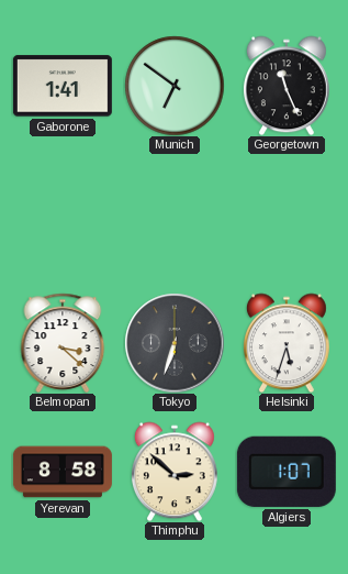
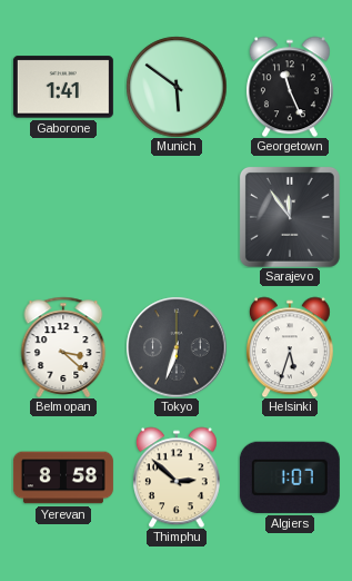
Munich: 6:51 -> 5:51
Sarajevo: none -> 11:54
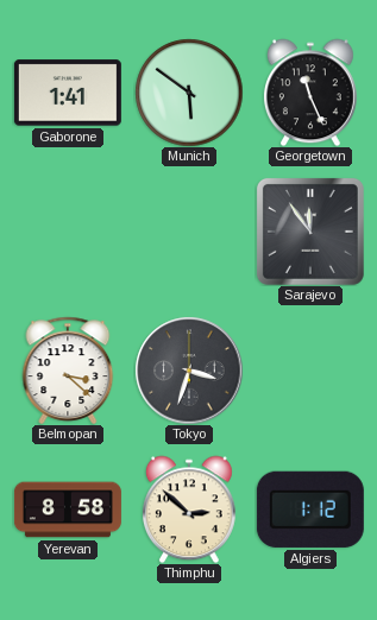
Tokyo: 6:33 -> 3:33
Helsinki: 5:33 -> none
Algiers: 1:07 -> 1:12
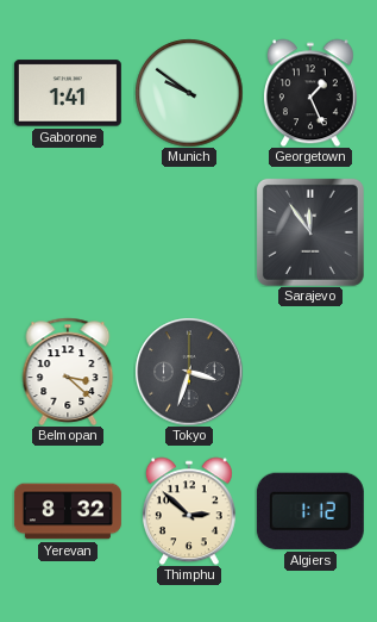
Munich: 5:51 -> 9:51
Georgetown: 11:26 -> 1:26
Yerevan: 8:58 -> 8:32
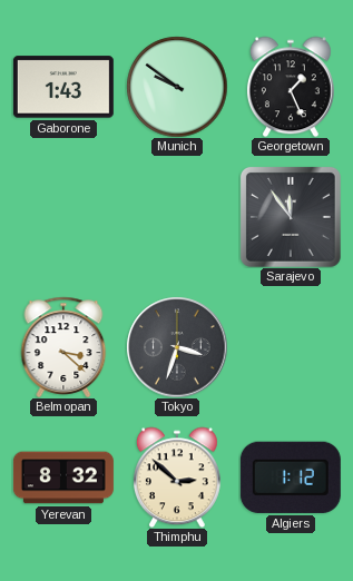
Gaborone: 1:41 -> 1:43
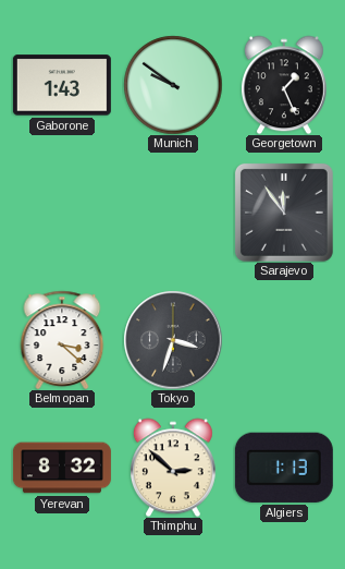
Algiers: 1:12 -> 1:13
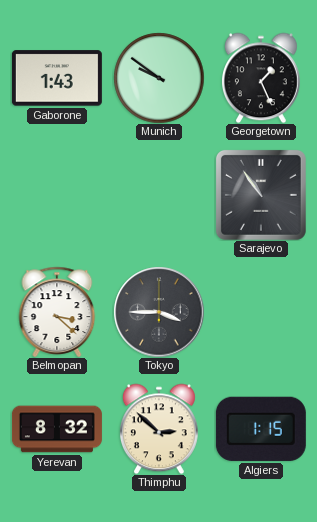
Sarajevo: 11:54 -> 10:54
Tokyo: 3:33 -> 3:45
Algiers: 1:13 -> 1:15
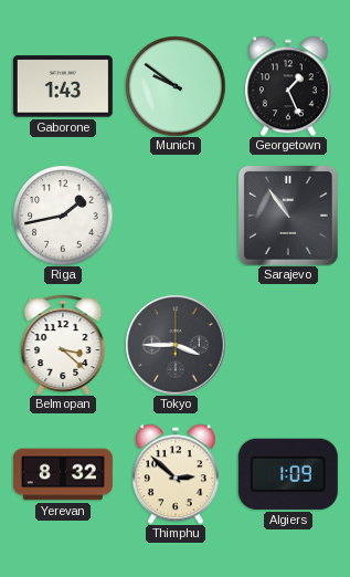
Riga: none -> 1:43
Algiers: 1:15 -> 1:09
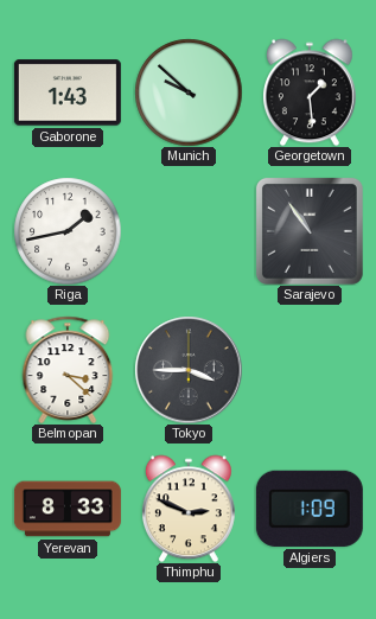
Munich: 9:51 -> 9:52
Georgetown: 1:26 -> 1:29
Yerevan: 8:32 -> 8:33
Thimphu: 2:52 -> 2:49
